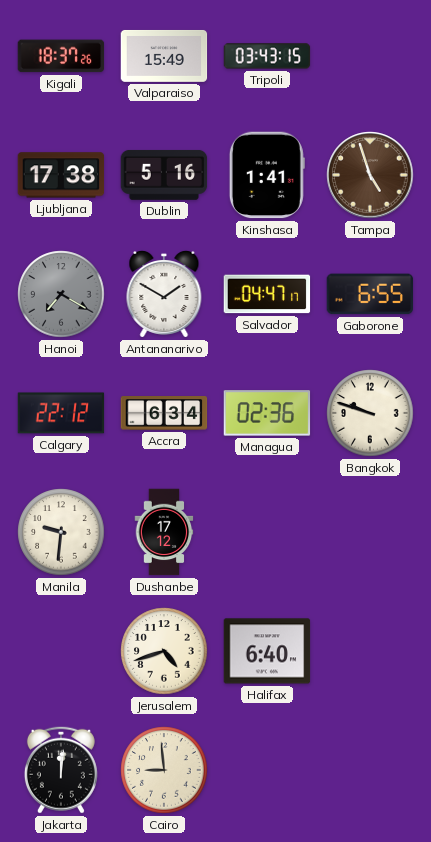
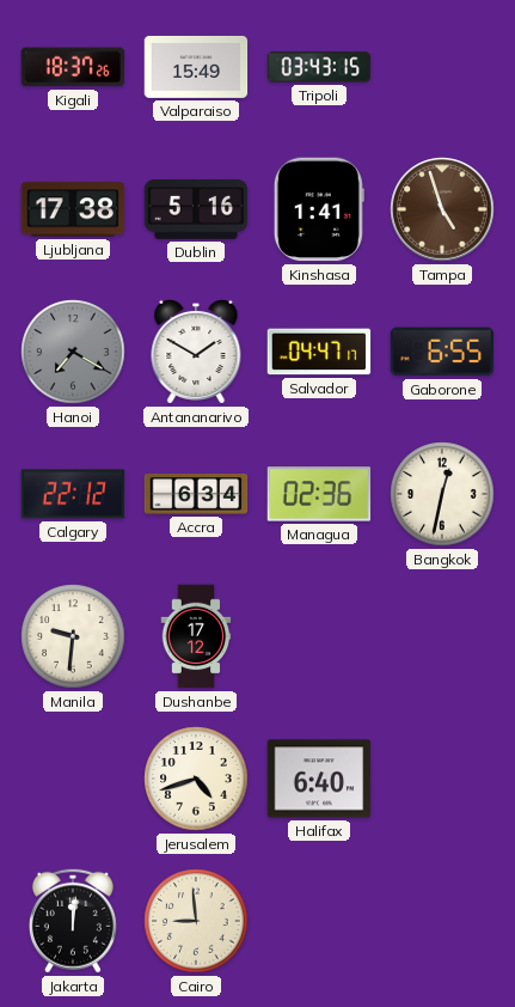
Bangkok: 9:48 -> 12:32
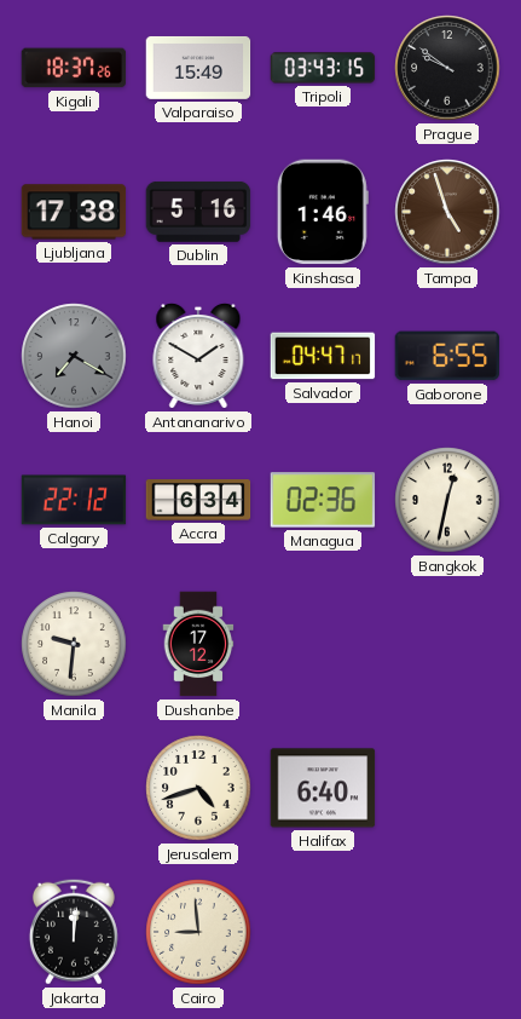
Prague: none -> 9:51
Kinshasa: 1:41 -> 1:46
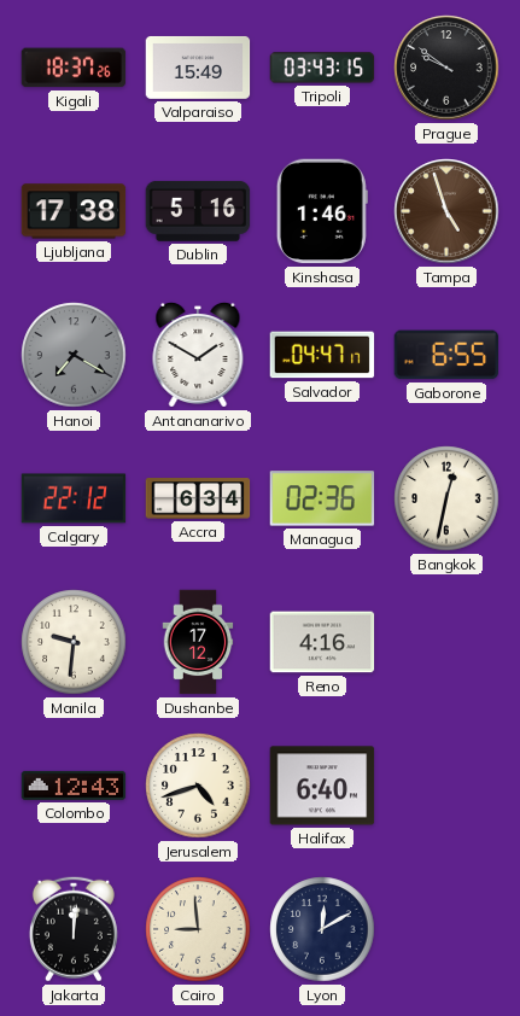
Reno: none -> 4:16
Colombo: none -> 12:43
Lyon: none -> 12:10
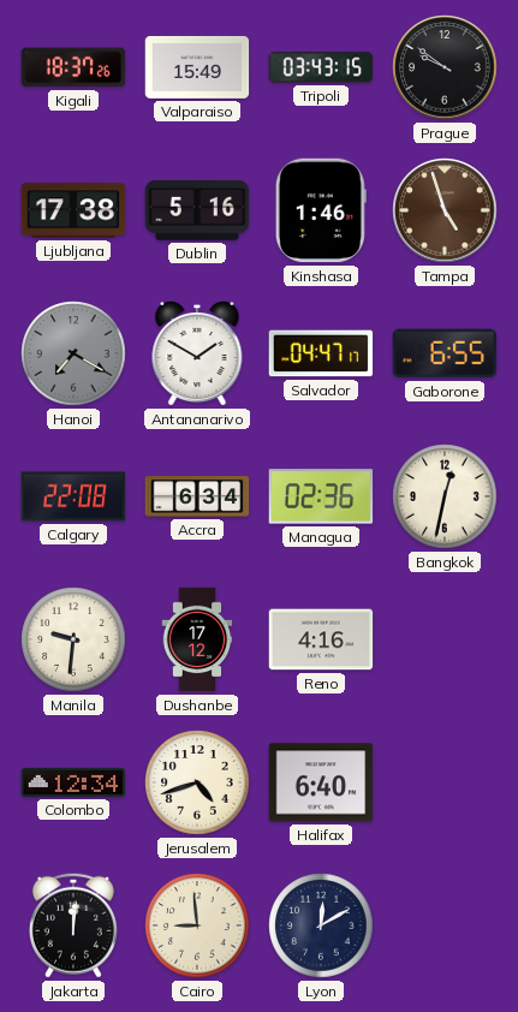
Calgary: 22:12 -> 22:08
Colombo: 12:43 -> 12:34
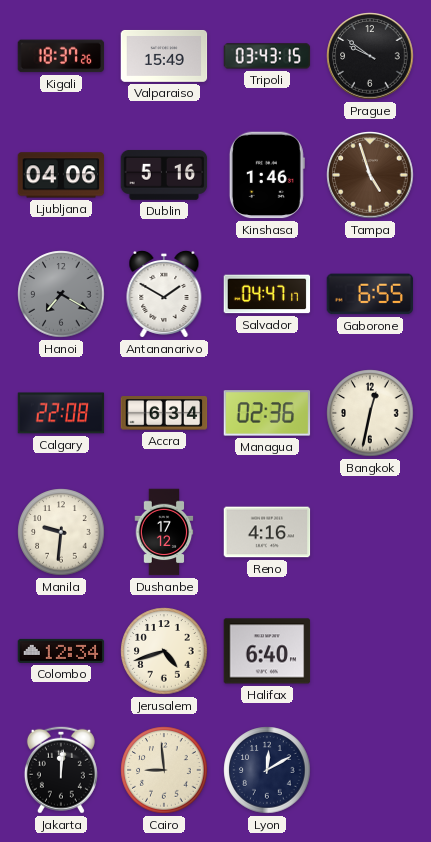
Ljubljana: 17:38 -> 04:06
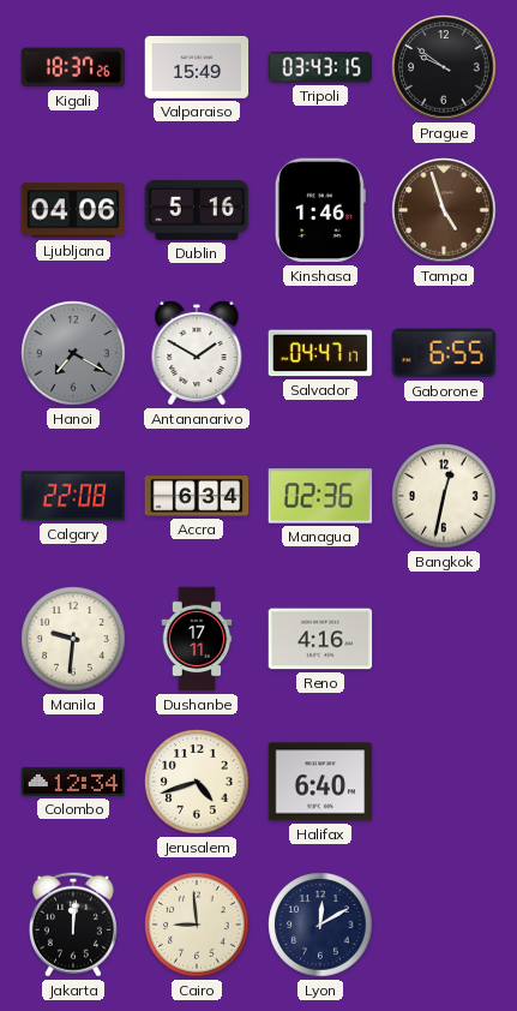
Dushanbe: 17:12 -> 17:11
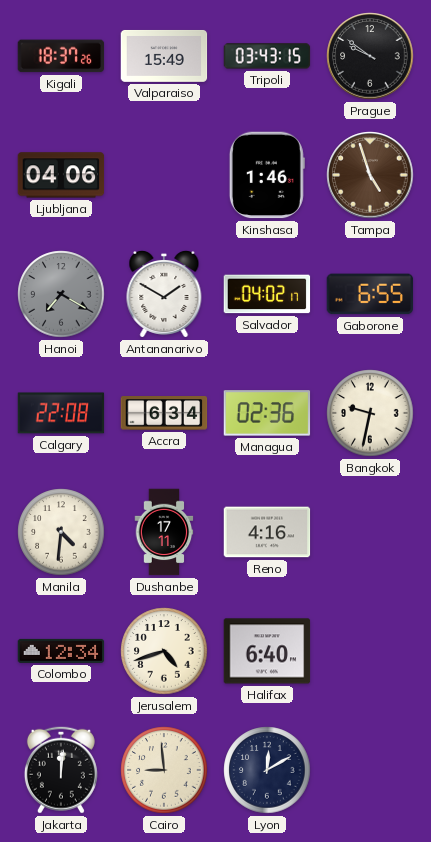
Dublin: 5:16 -> none
Salvador: 04:47 -> 04:02
Bangkok: 12:32 -> 9:32
Manila: 9:31 -> 4:31
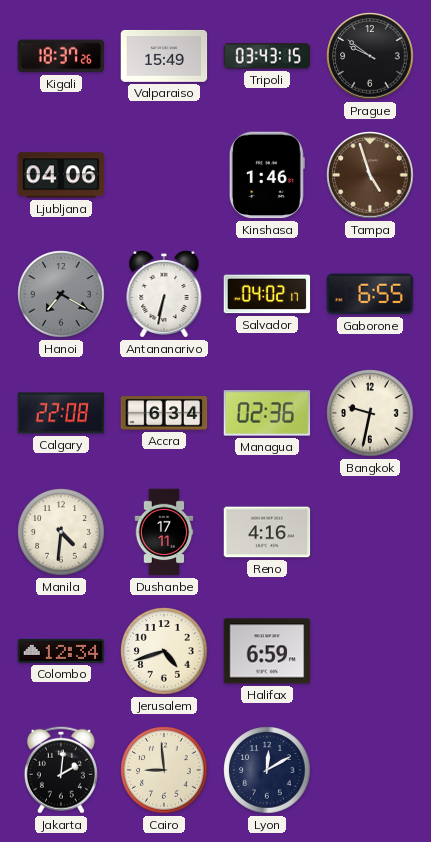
Antananarivo: 1:50 -> 6:32
Halifax: 6:40 -> 6:59
Jakarta: 12:01 -> 2:01
